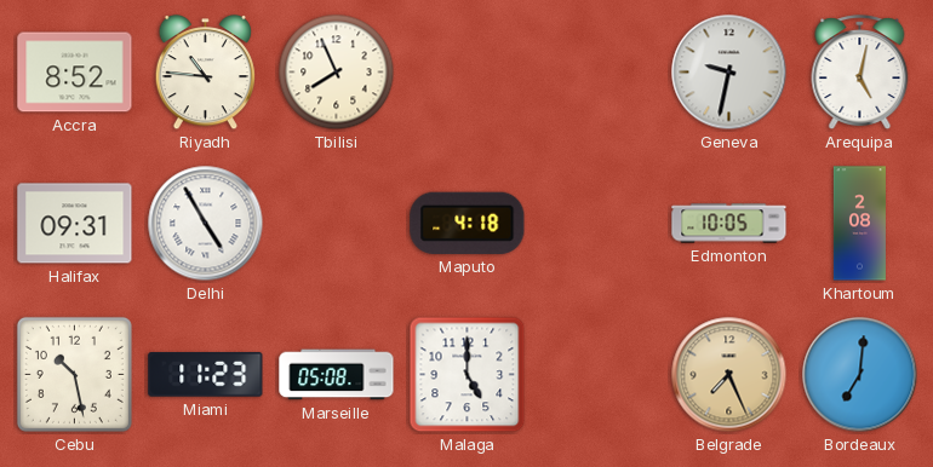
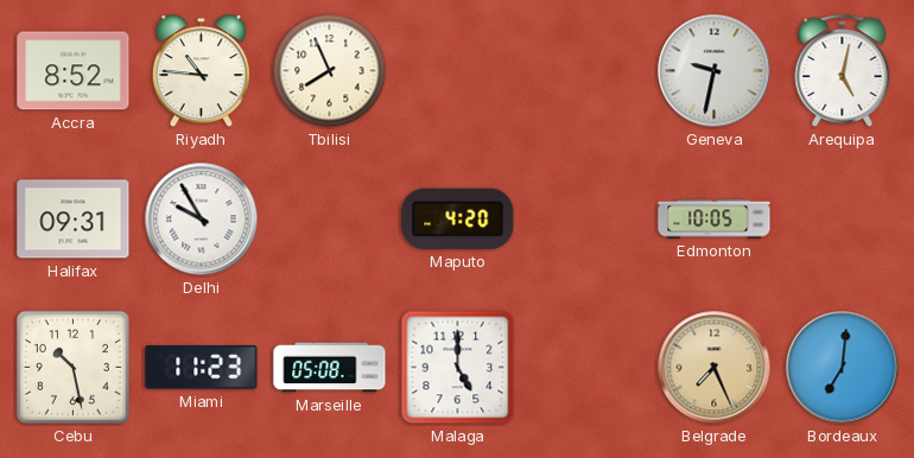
Delhi: 4:55 -> 9:55
Maputo: 4:18 -> 4:20
Khartoum: 2:08 -> none
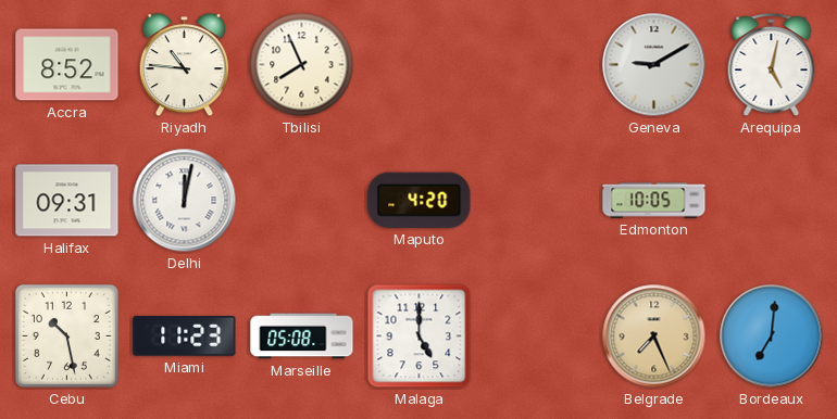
Geneva: 9:32 -> 9:10
Delhi: 9:55 -> 12:02
